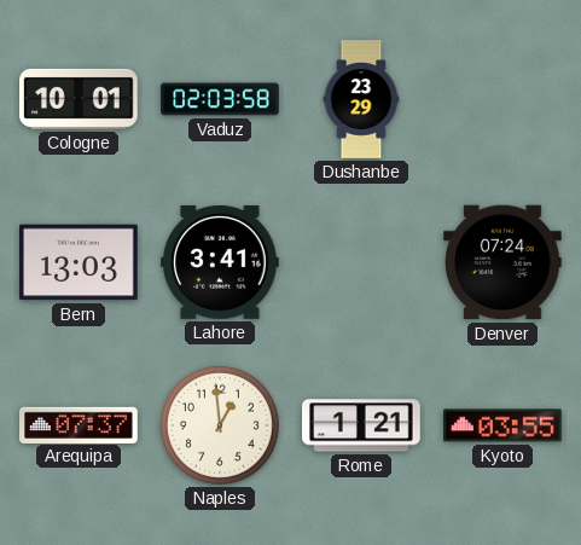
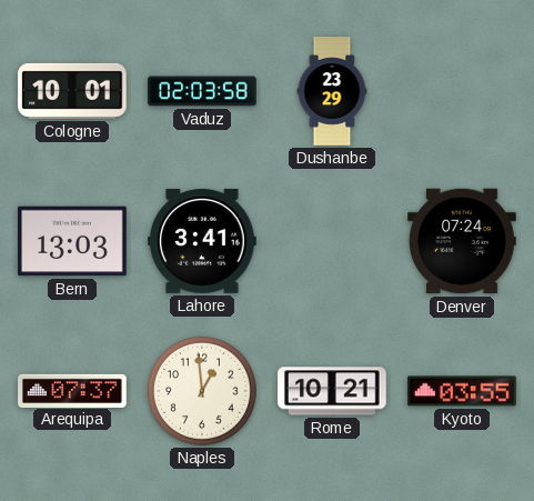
Rome: 1:21 -> 10:21
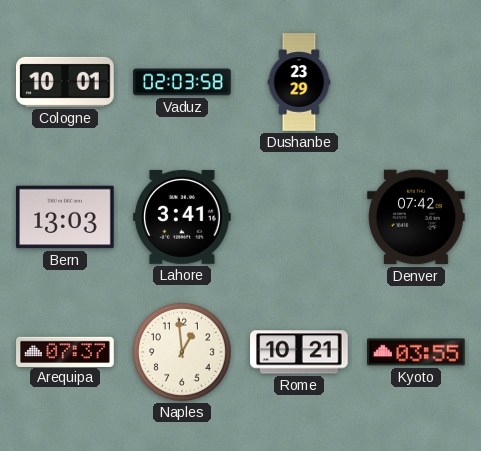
Denver: 07:24 -> 07:42
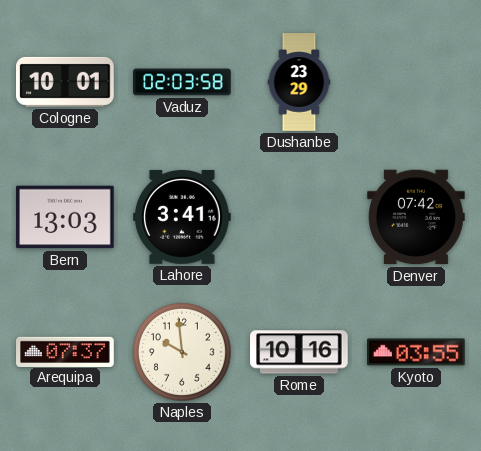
Naples: 12:59 -> 9:59
Rome: 10:21 -> 10:16
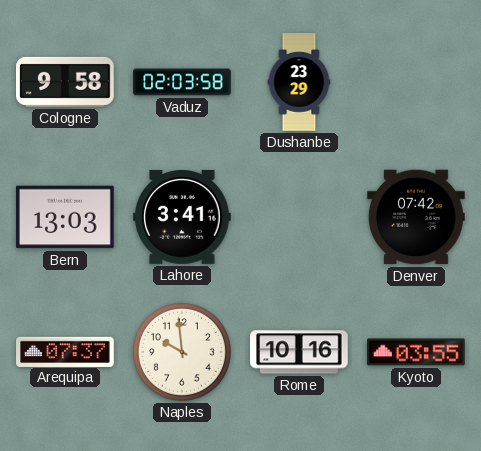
Cologne: 10:01 -> 9:58
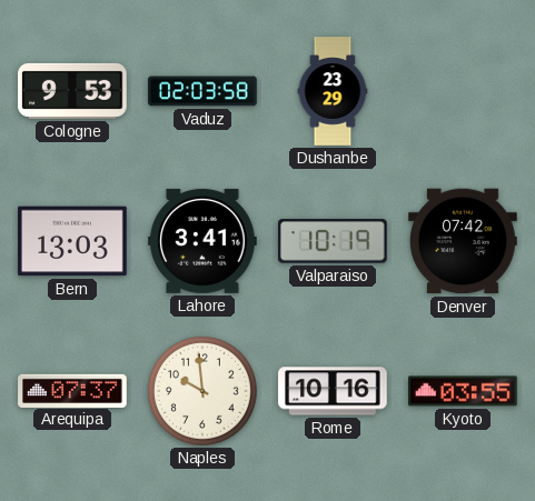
Cologne: 9:58 -> 9:53
Valparaiso: none -> 10:19
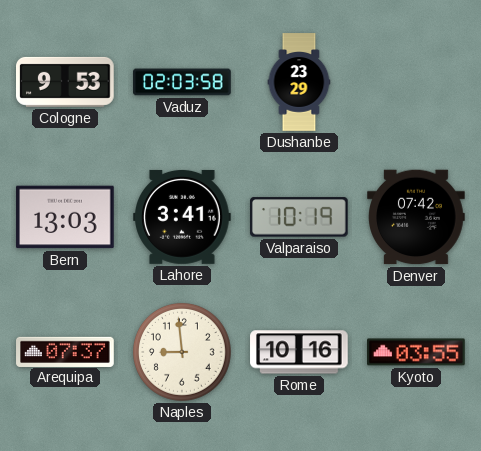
Naples: 9:59 -> 8:59
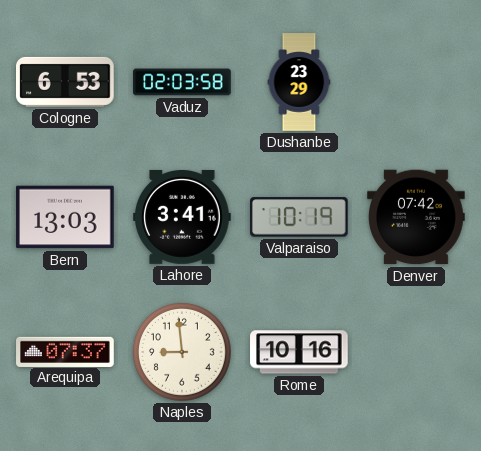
Cologne: 9:53 -> 6:53
Kyoto: 03:55 -> none
